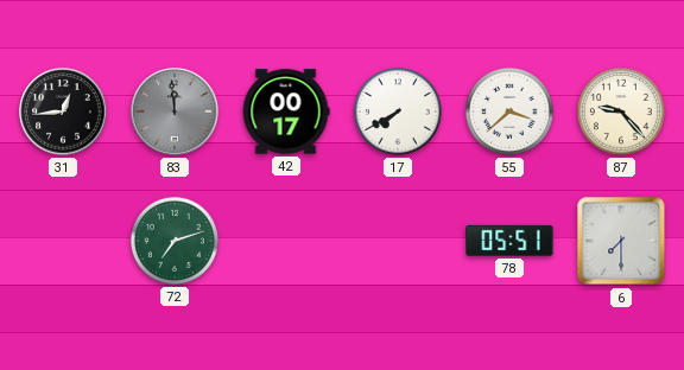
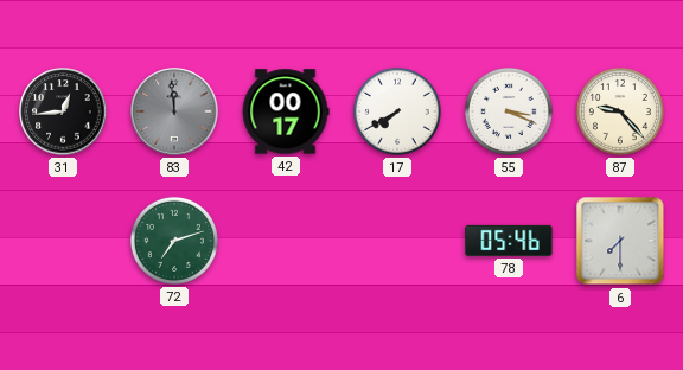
55: 3:38 -> 3:19
78: 05:51 -> 05:46
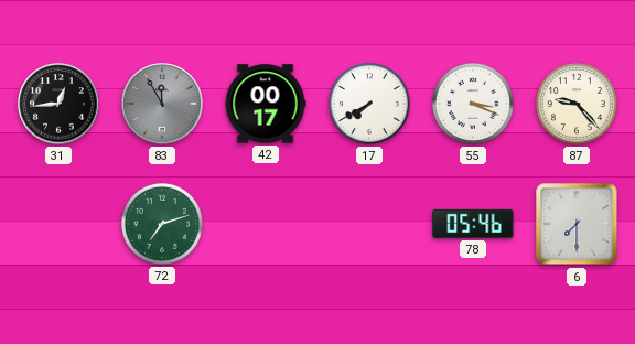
83: 11:59 -> 11:55
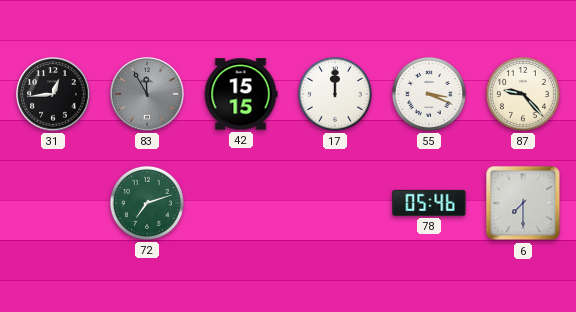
42: 00:17 -> 15:15
17: 7:40 -> 12:00
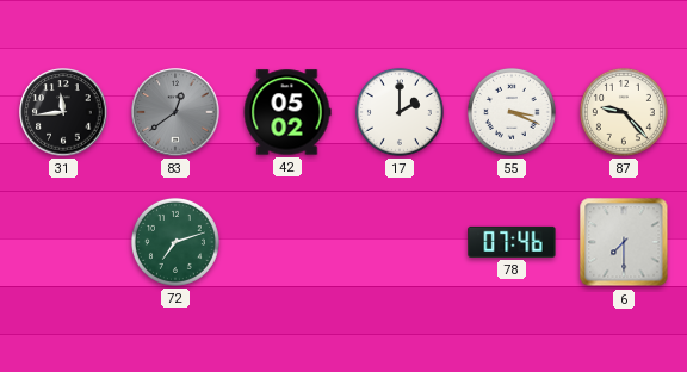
31: 12:44 -> 11:44
83: 11:55 -> 12:39
42: 15:15 -> 05:02
17: 12:00 -> 2:00
78: 05:46 -> 07:46
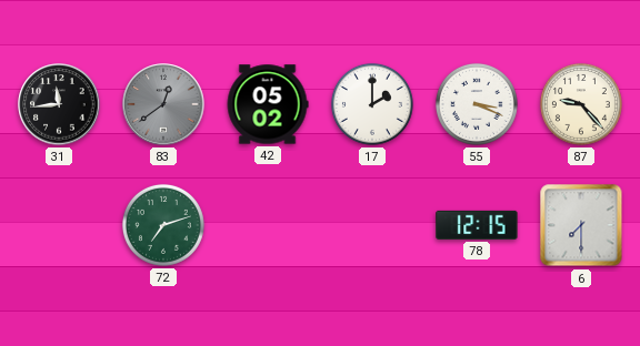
78: 07:46 -> 12:15
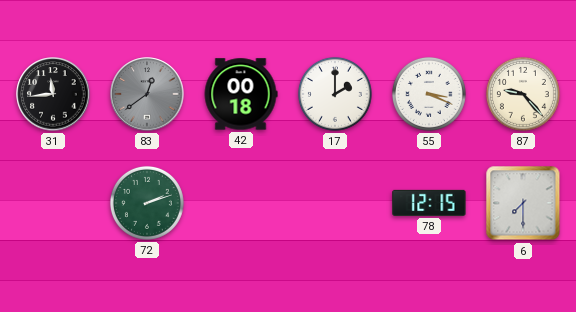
42: 05:02 -> 00:18
72: 7:12 -> 2:12
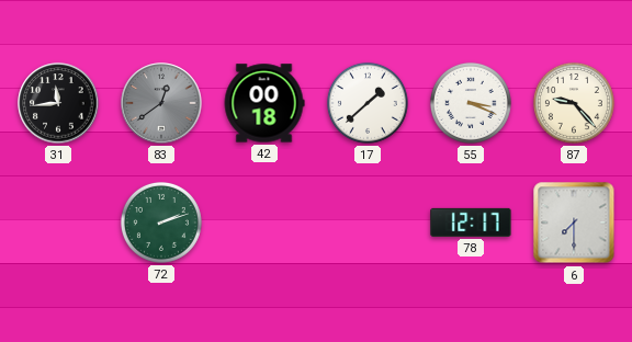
17: 2:00 -> 1:38
78: 12:15 -> 12:17
